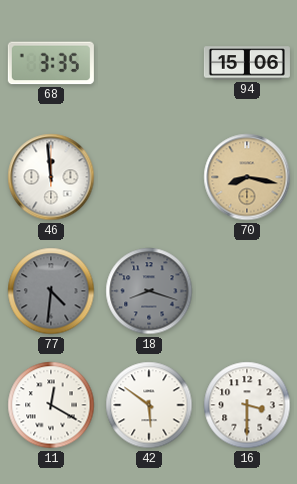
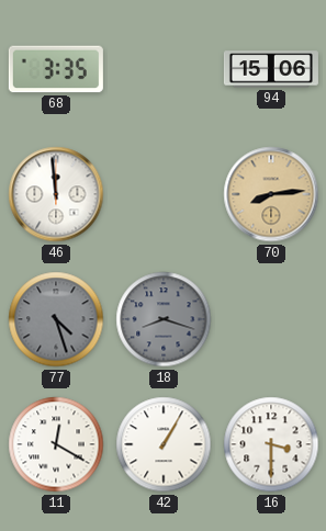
70: 8:17 -> 8:14
77: 4:31 -> 4:27
42: 5:51 -> 1:05
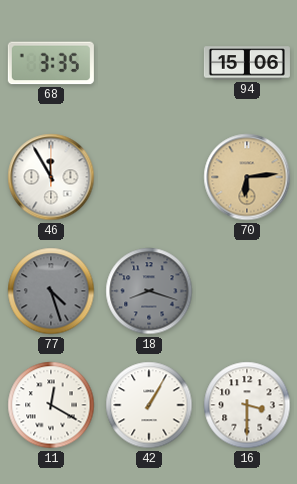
46: 11:59 -> 11:55
70: 8:14 -> 6:14
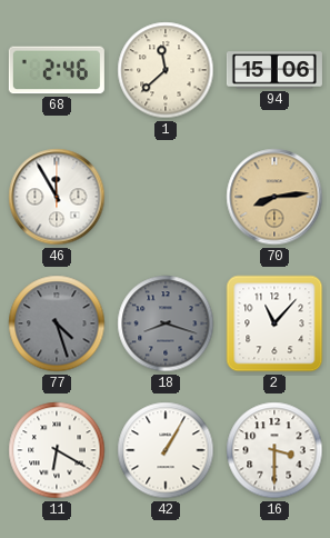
68: 3:35 -> 2:46
1: none -> 11:38
70: 6:14 -> 8:14
2: none -> 11:07
11: 12:20 -> 6:20
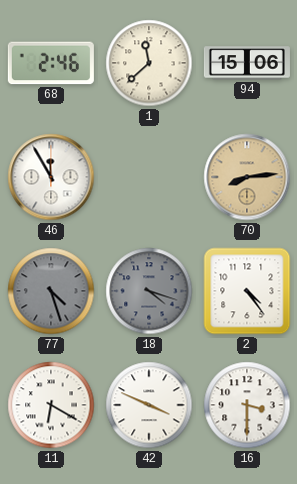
18: 8:18 -> 4:18
2: 11:07 -> 4:24
42: 1:05 -> 3:49
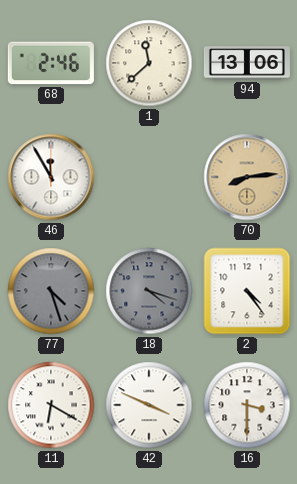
94: 15:06 -> 13:06
